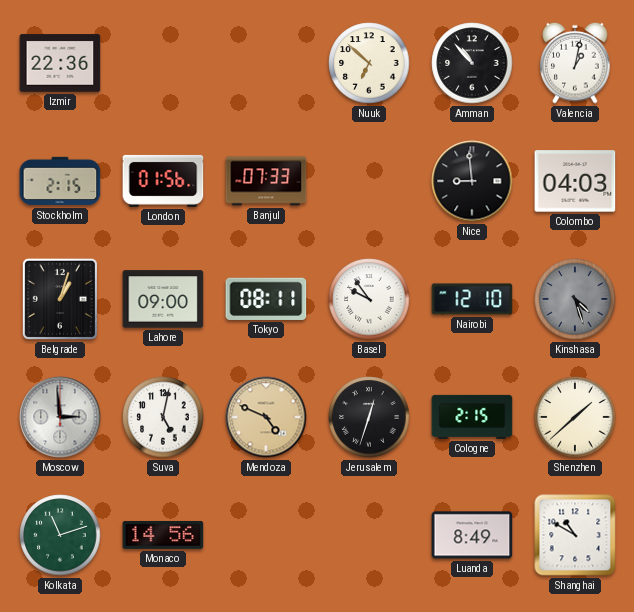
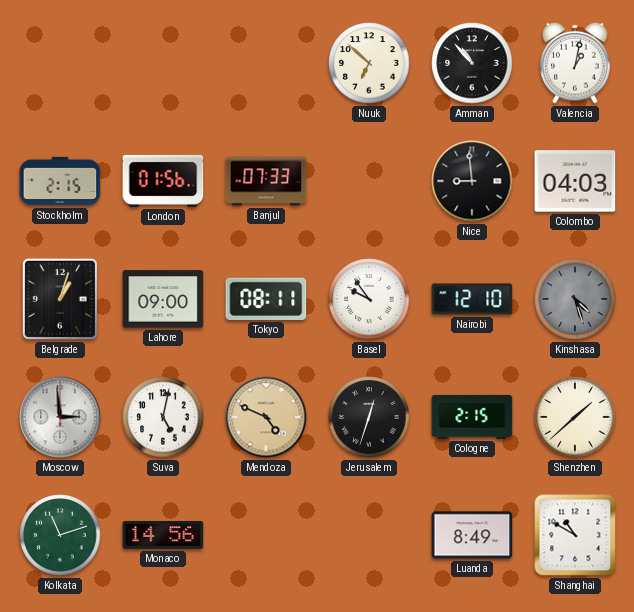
Izmir: 22:36 -> none
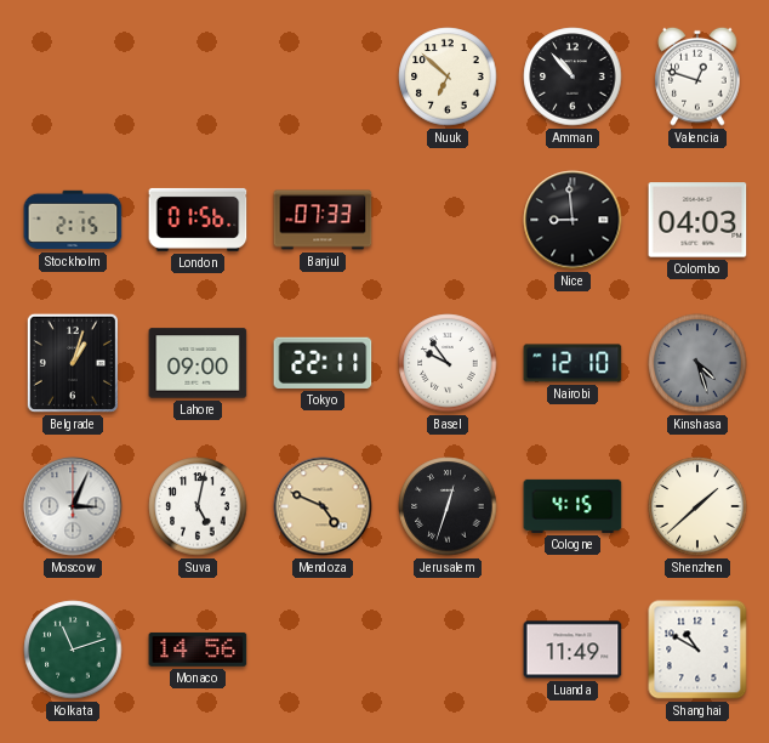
Valencia: 1:02 -> 12:48
Tokyo: 08:11 -> 22:11
Moscow: 2:59 -> 3:04
Cologne: 2:15 -> 4:15
Luanda: 8:49 -> 11:49
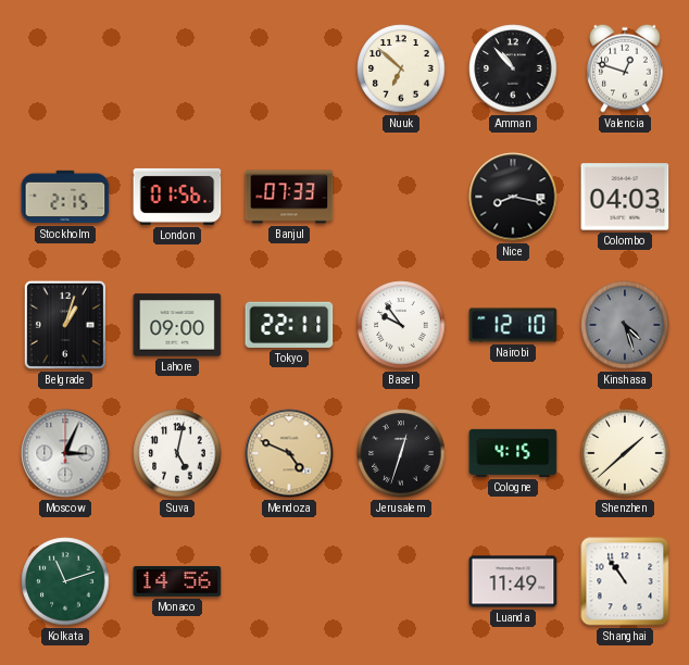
Nice: 8:59 -> 8:17
Shanghai: 10:50 -> 10:54
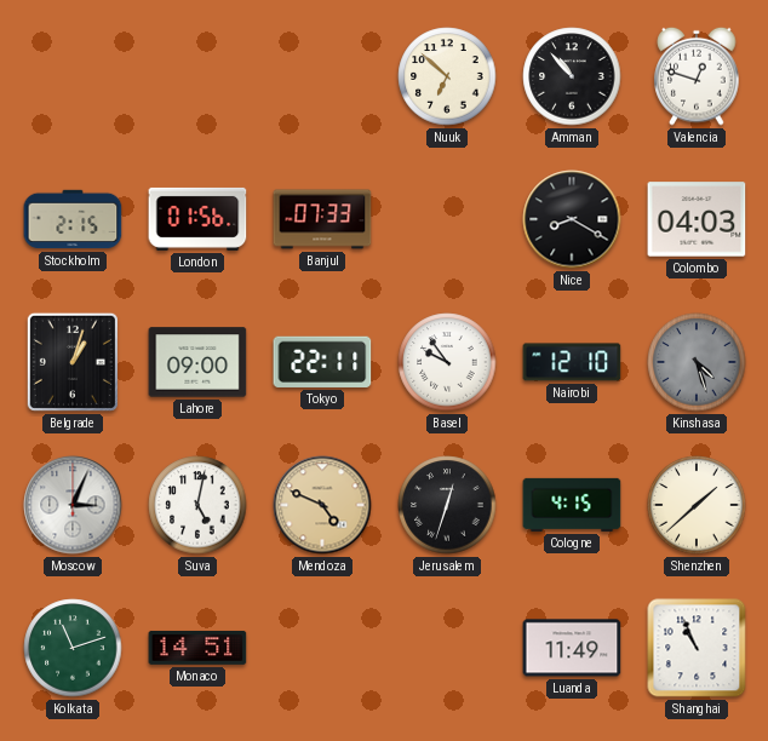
Nice: 8:17 -> 8:20
Monaco: 14:56 -> 14:51
Shanghai: 10:54 -> 10:56
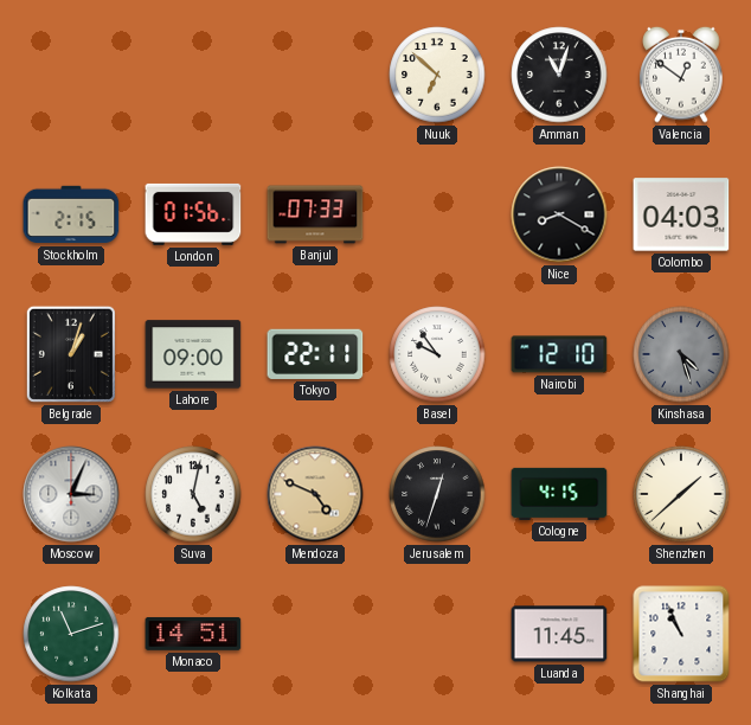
Amman: 10:53 -> 11:03
Valencia: 12:48 -> 12:51
Luanda: 11:49 -> 11:45
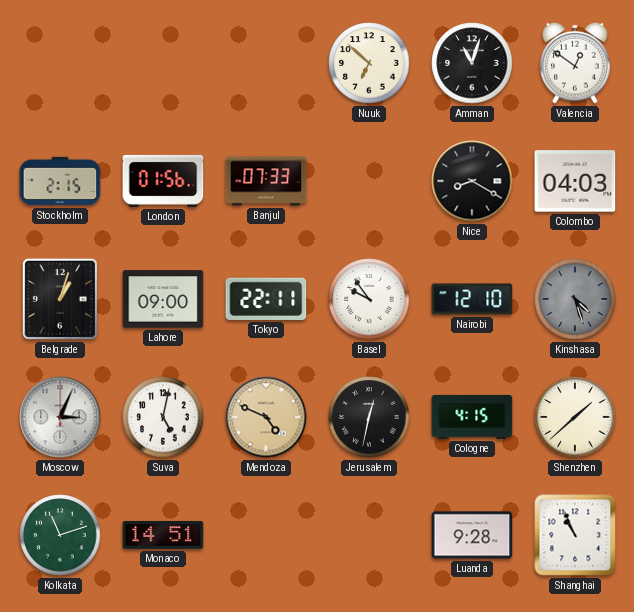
Jerusalem: 12:33 -> 12:32
Luanda: 11:45 -> 9:28
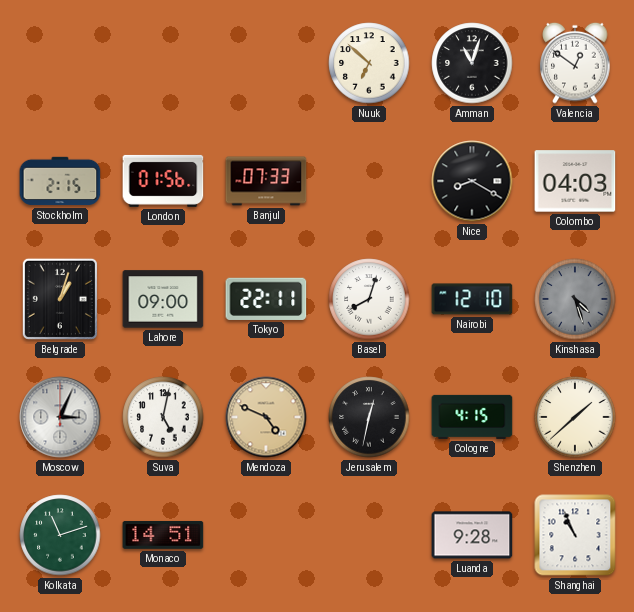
Basel: 9:54 -> 8:03
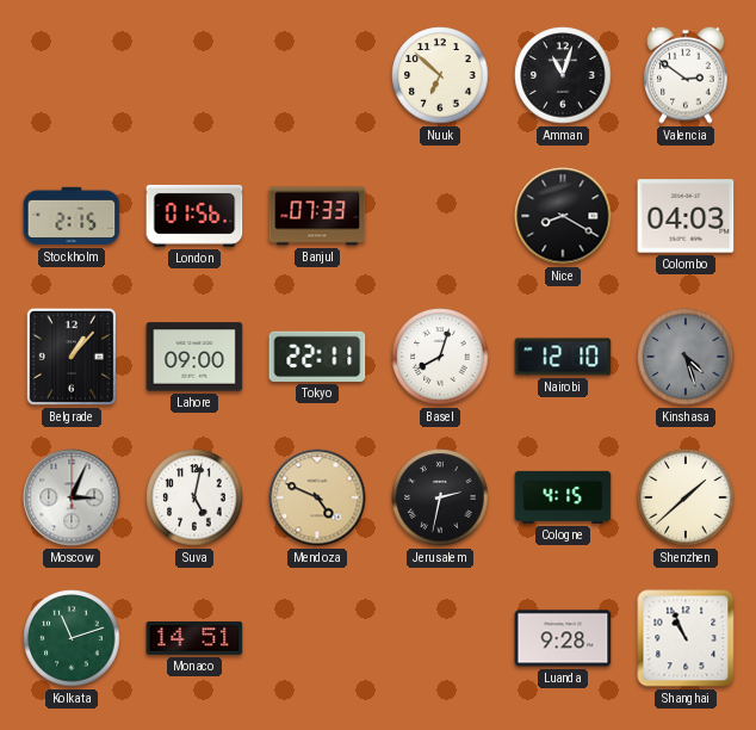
Valencia: 12:51 -> 2:51
Belgrade: 1:03 -> 1:07
Jerusalem: 12:32 -> 2:32
